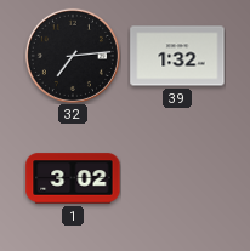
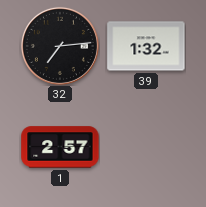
1: 3:02 -> 2:57
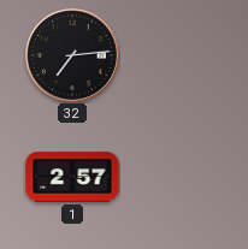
39: 1:32 -> none
